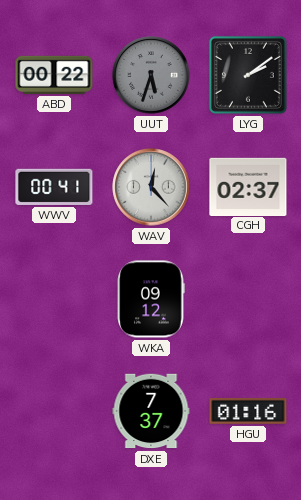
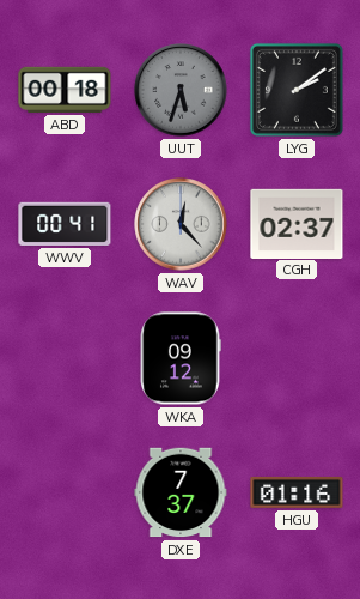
ABD: 00:22 -> 00:18
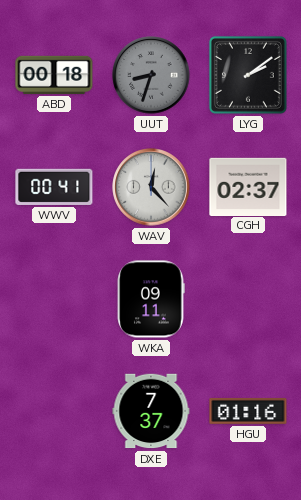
UUT: 5:33 -> 8:33
WKA: 09:12 -> 09:11
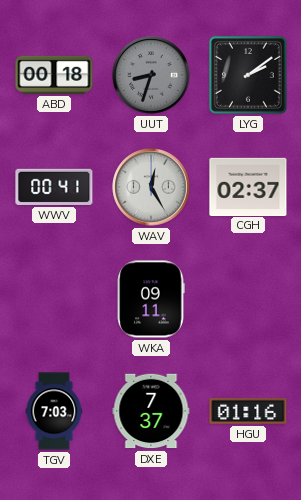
WAV: 12:23 -> 12:25
TGV: none -> 7:03
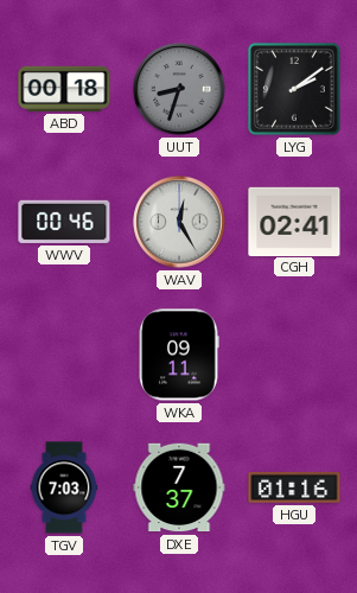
WWV: 00:41 -> 00:46
CGH: 02:37 -> 02:41
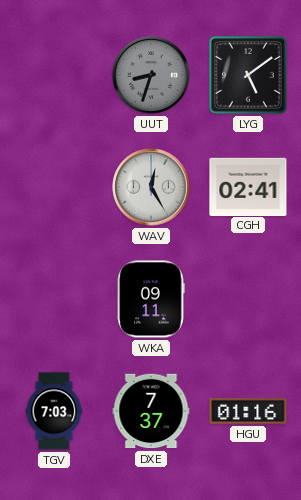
ABD: 00:18 -> none
LYG: 2:09 -> 5:09
WWV: 00:46 -> none
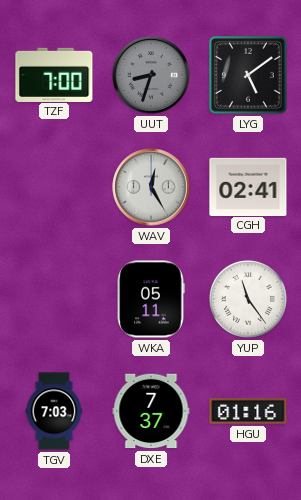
TZF: none -> 7:00
WKA: 09:11 -> 05:11
YUP: none -> 11:24
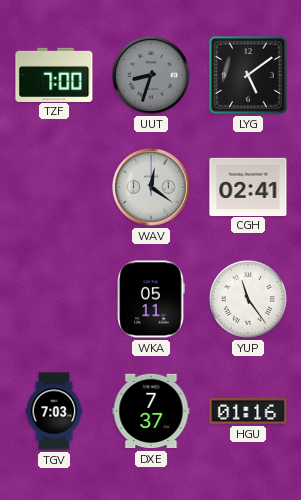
WAV: 12:25 -> 12:21
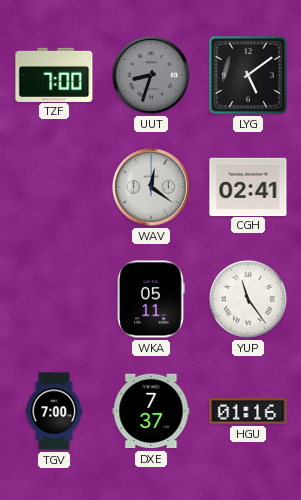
TGV: 7:03 -> 7:00
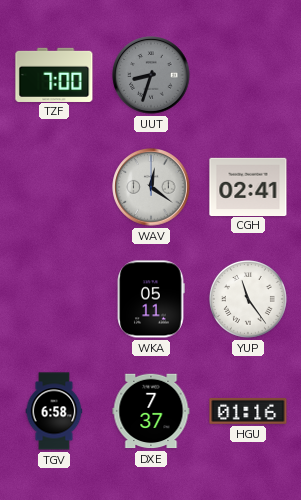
LYG: 5:09 -> none
TGV: 7:00 -> 6:58
